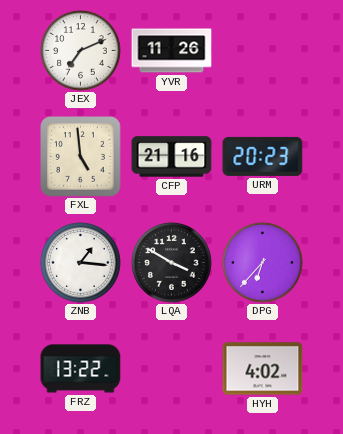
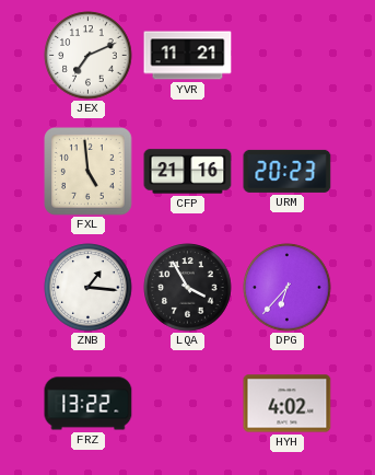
YVR: 11:26 -> 11:21
LQA: 3:50 -> 3:55
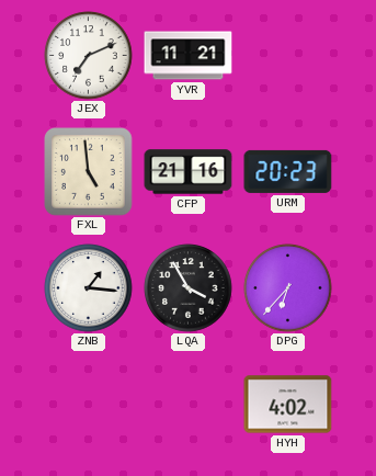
FRZ: 13:22 -> none
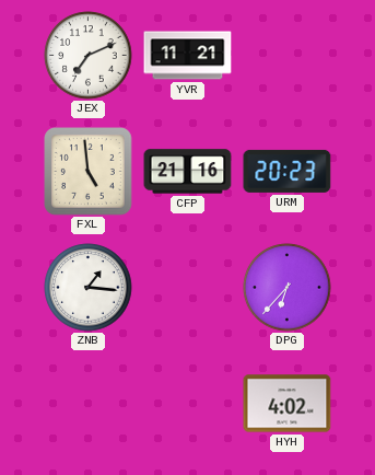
LQA: 3:55 -> none
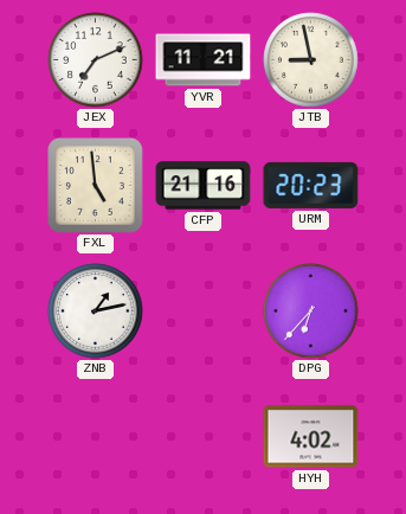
JTB: none -> 8:58
ZNB: 1:16 -> 1:13
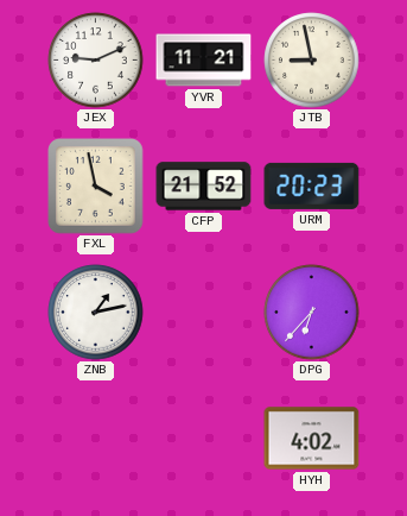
JEX: 7:11 -> 9:11
FXL: 4:59 -> 3:58
CFP: 21:16 -> 21:52
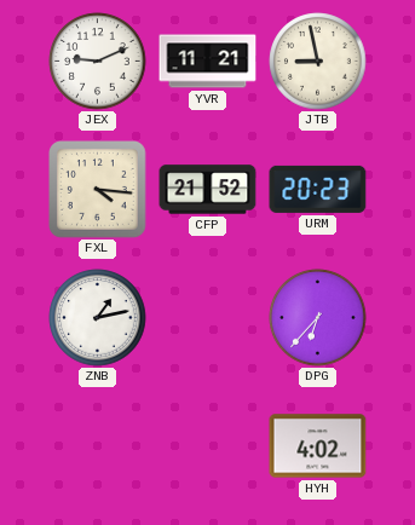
FXL: 3:58 -> 4:16
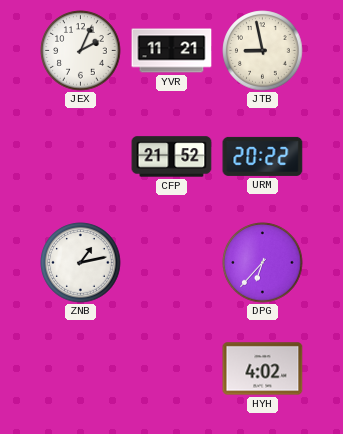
JEX: 9:11 -> 2:04
FXL: 4:16 -> none
URM: 20:23 -> 20:22
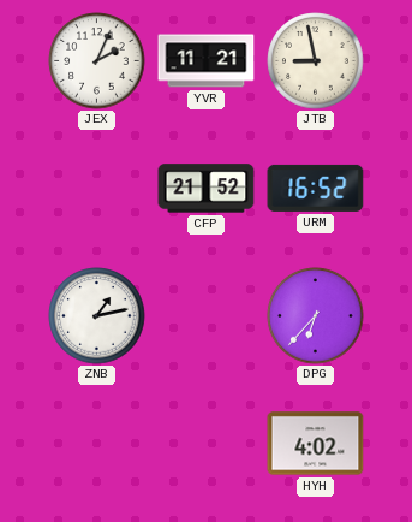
URM: 20:22 -> 16:52
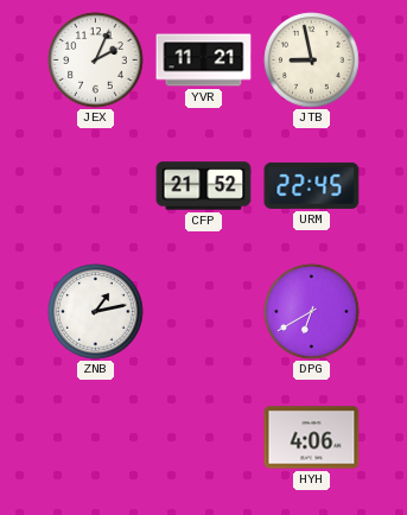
URM: 16:52 -> 22:45
DPG: 6:37 -> 6:40
HYH: 4:02 -> 4:06
